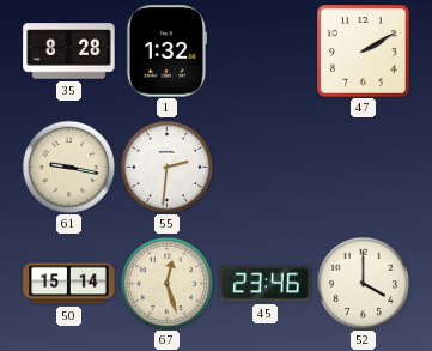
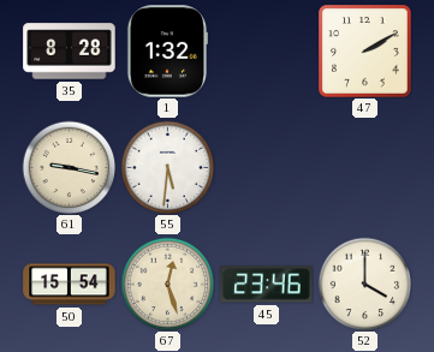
55: 2:31 -> 5:31
50: 15:14 -> 15:54
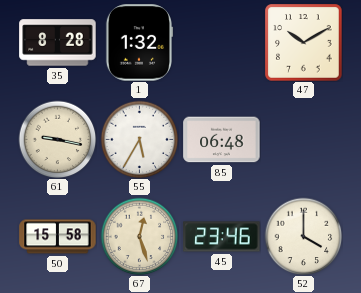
47: 2:10 -> 10:10
55: 5:31 -> 5:35
85: none -> 06:48
50: 15:54 -> 15:58
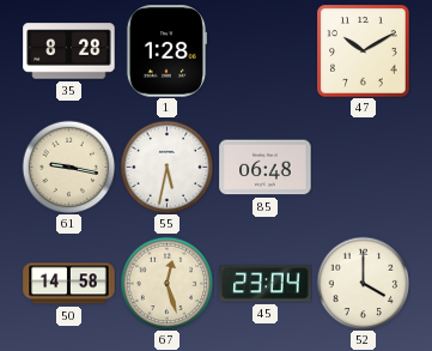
1: 1:32 -> 1:28
55: 5:35 -> 5:32
50: 15:58 -> 14:58
45: 23:46 -> 23:04
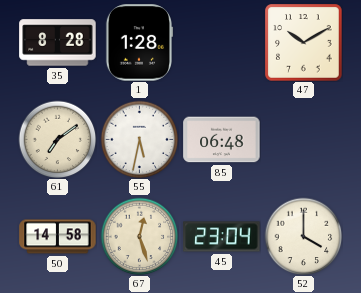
61: 9:17 -> 7:09
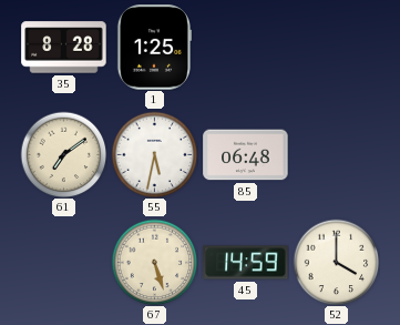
1: 1:28 -> 1:25
47: 10:10 -> none
50: 14:58 -> none
67: 12:27 -> 5:27
45: 23:04 -> 14:59
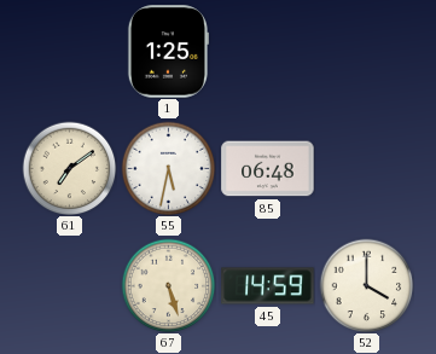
35: 8:28 -> none
